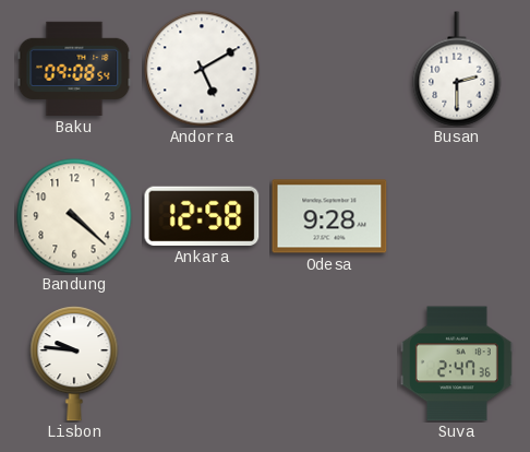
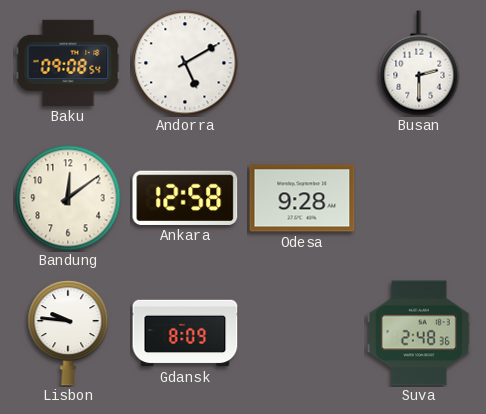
Bandung: 4:22 -> 12:09
Gdansk: none -> 8:09
Suva: 2:47 -> 2:48
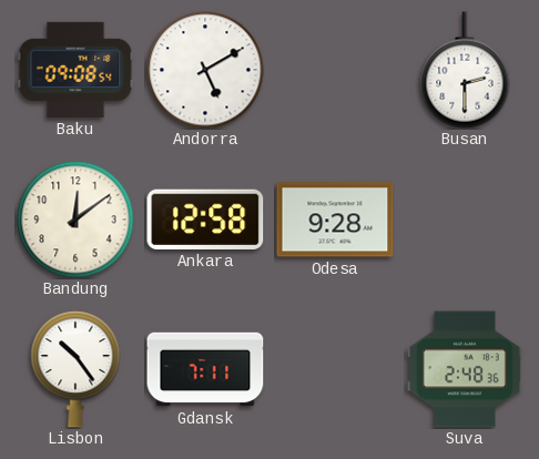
Lisbon: 9:46 -> 10:24
Gdansk: 8:09 -> 7:11
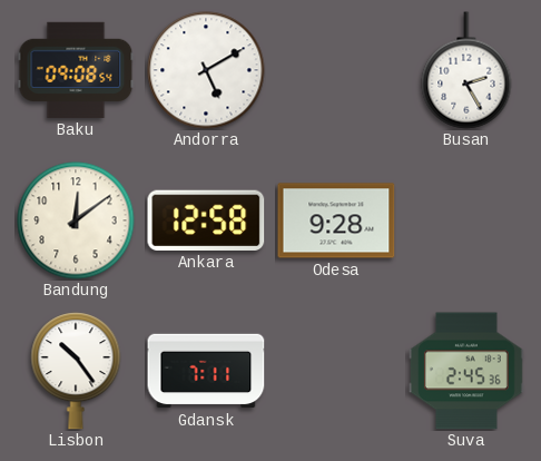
Busan: 2:30 -> 2:25
Suva: 2:48 -> 2:45
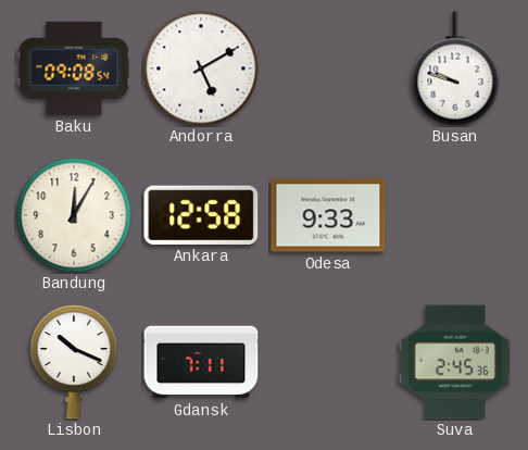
Busan: 2:25 -> 9:48
Bandung: 12:09 -> 12:05
Odesa: 9:28 -> 9:33
Lisbon: 10:24 -> 10:19
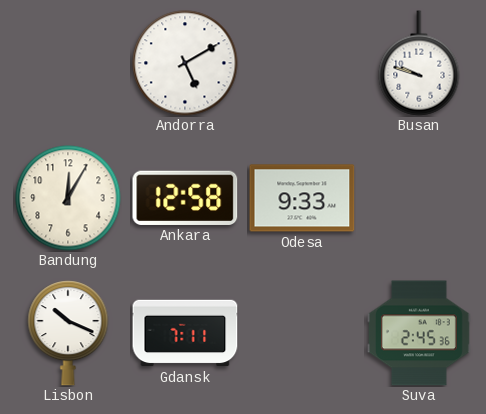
Baku: 09:08 -> none
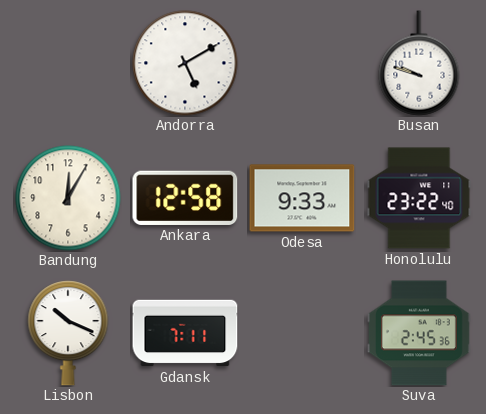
Honolulu: none -> 23:22
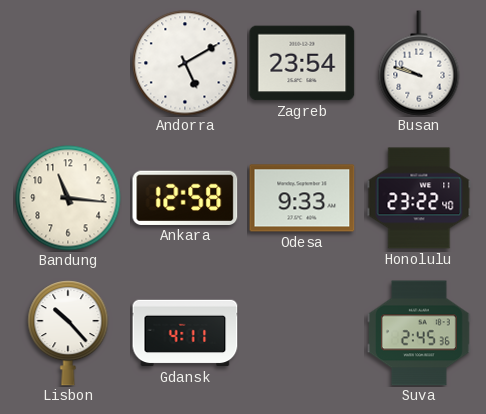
Zagreb: none -> 23:54
Bandung: 12:05 -> 11:16
Lisbon: 10:19 -> 10:23
Gdansk: 7:11 -> 4:11
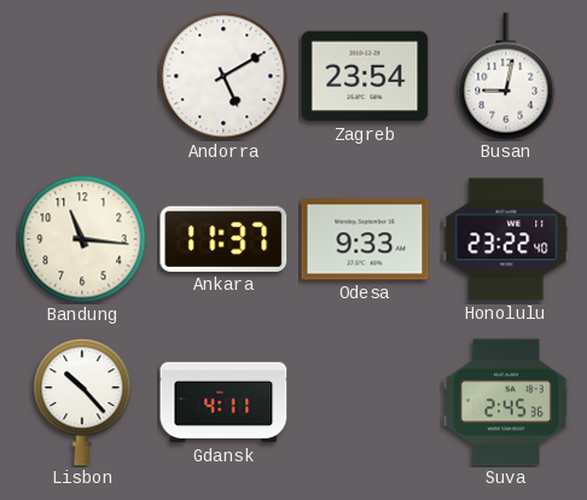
Busan: 9:48 -> 9:02
Ankara: 12:58 -> 11:37
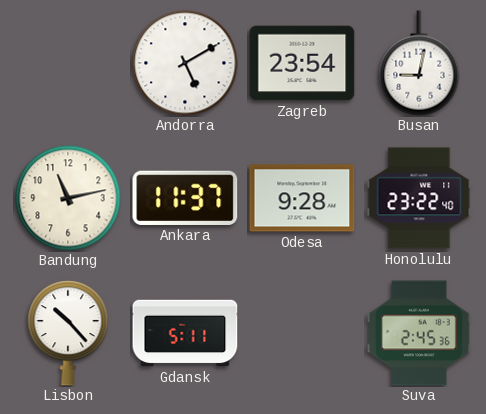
Bandung: 11:16 -> 11:13
Odesa: 9:33 -> 9:28
Gdansk: 4:11 -> 5:11
